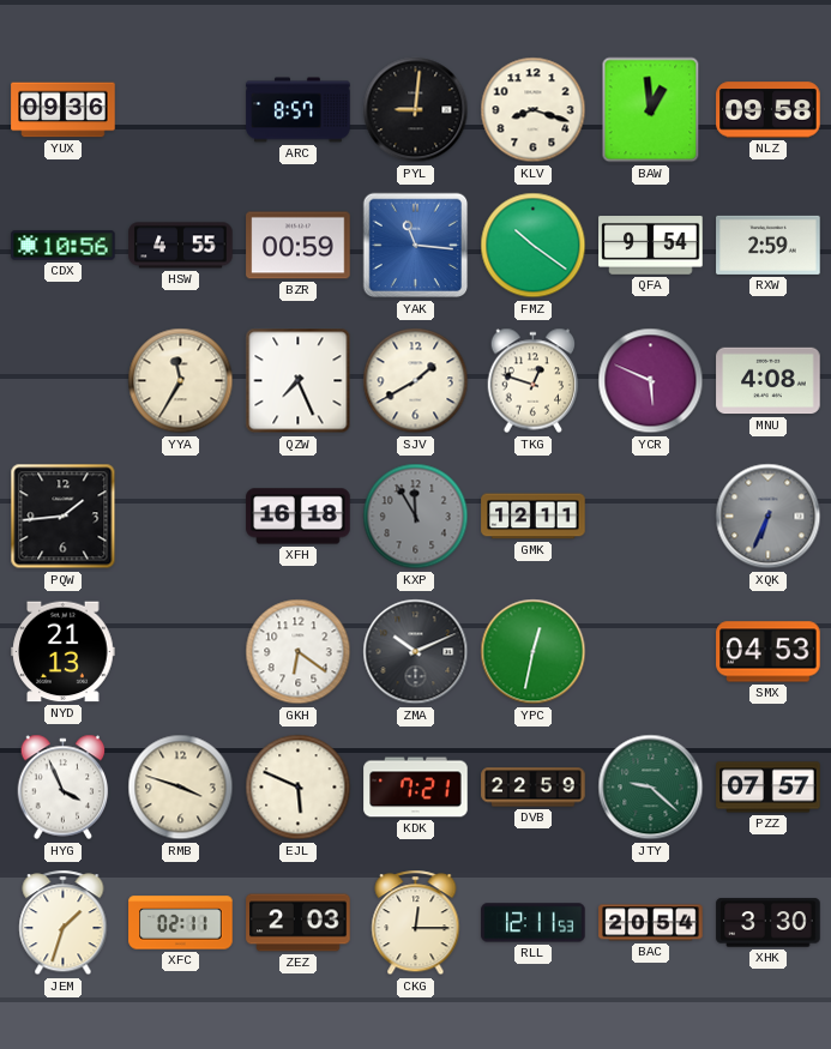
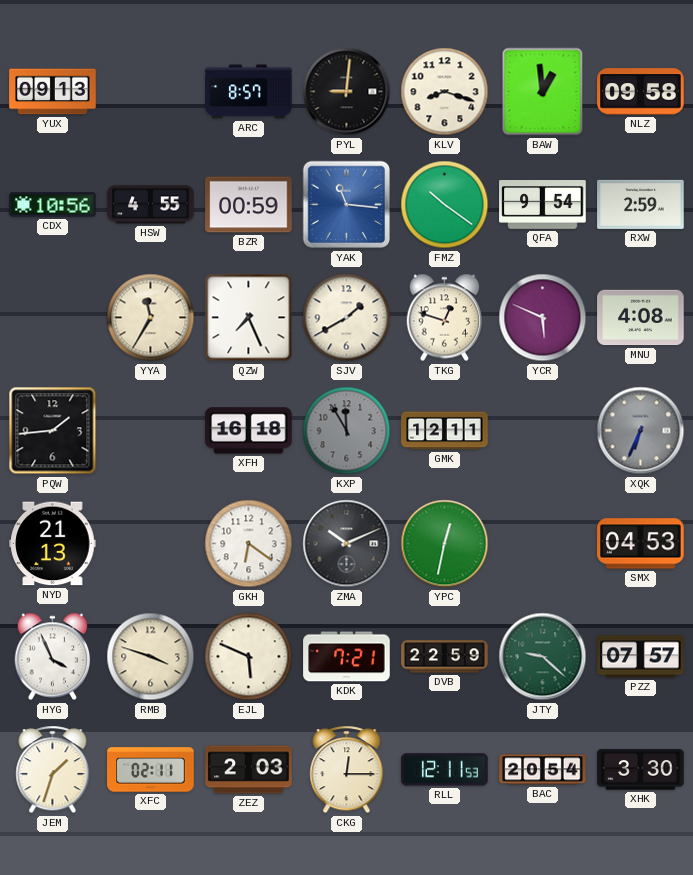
YUX: 09:36 -> 09:13
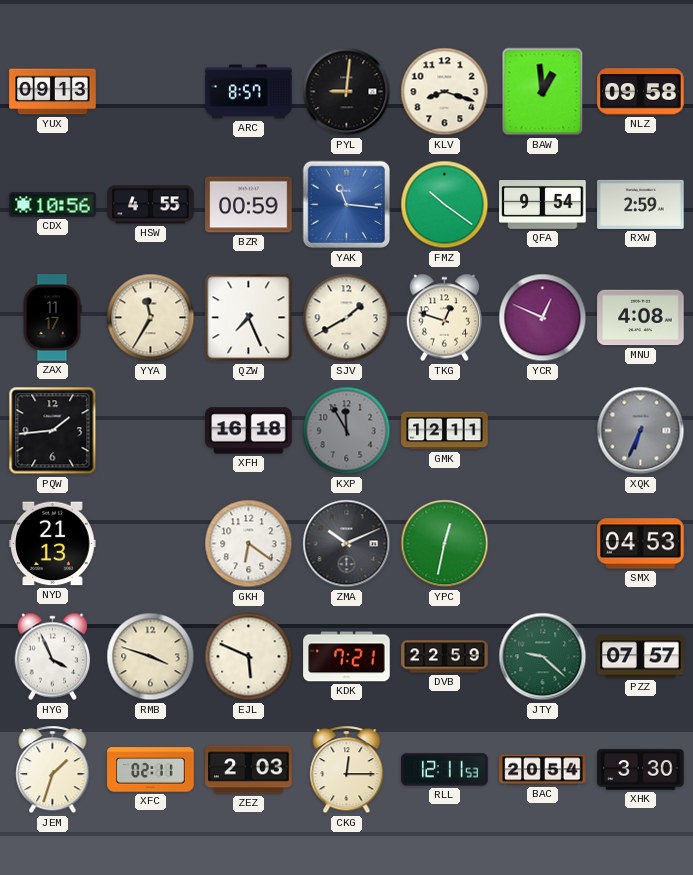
ZAX: none -> 11:17
YCR: 5:49 -> 12:49
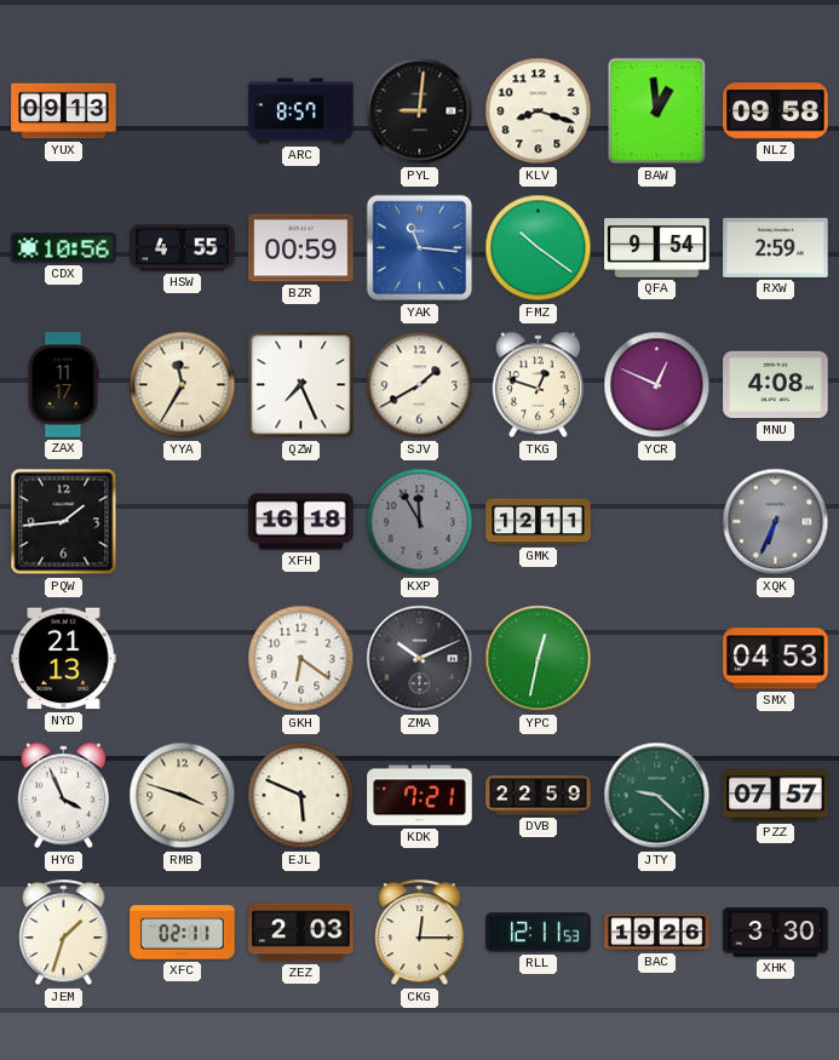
BAC: 20:54 -> 19:26
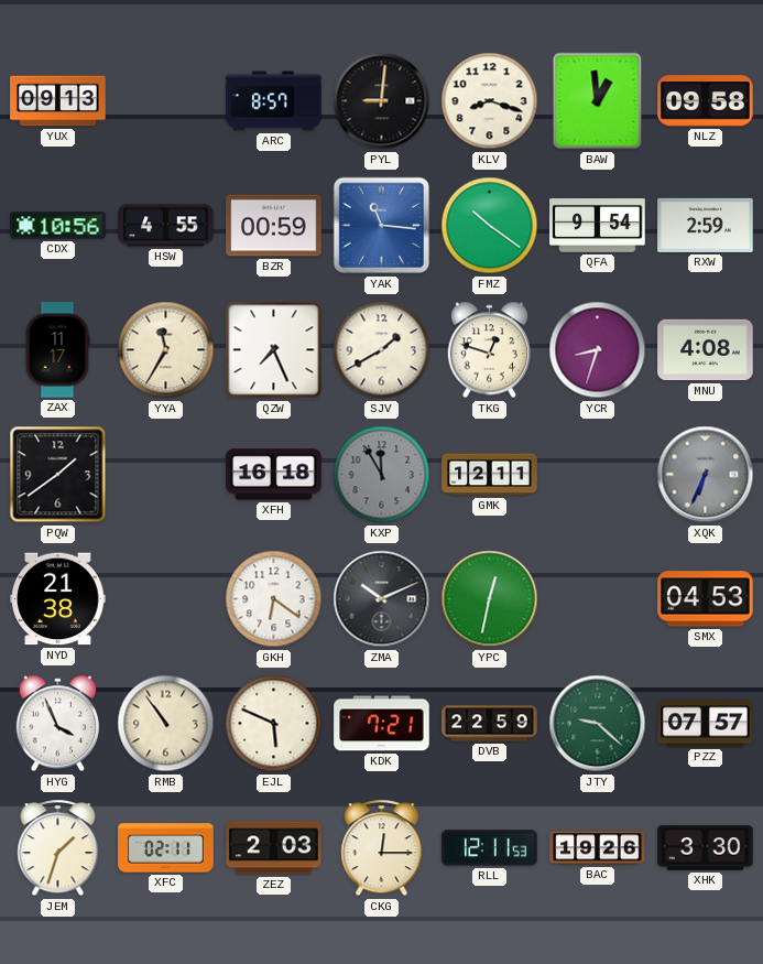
YCR: 12:49 -> 8:33
PQW: 1:44 -> 1:39
NYD: 21:13 -> 21:38
RMB: 3:48 -> 10:54
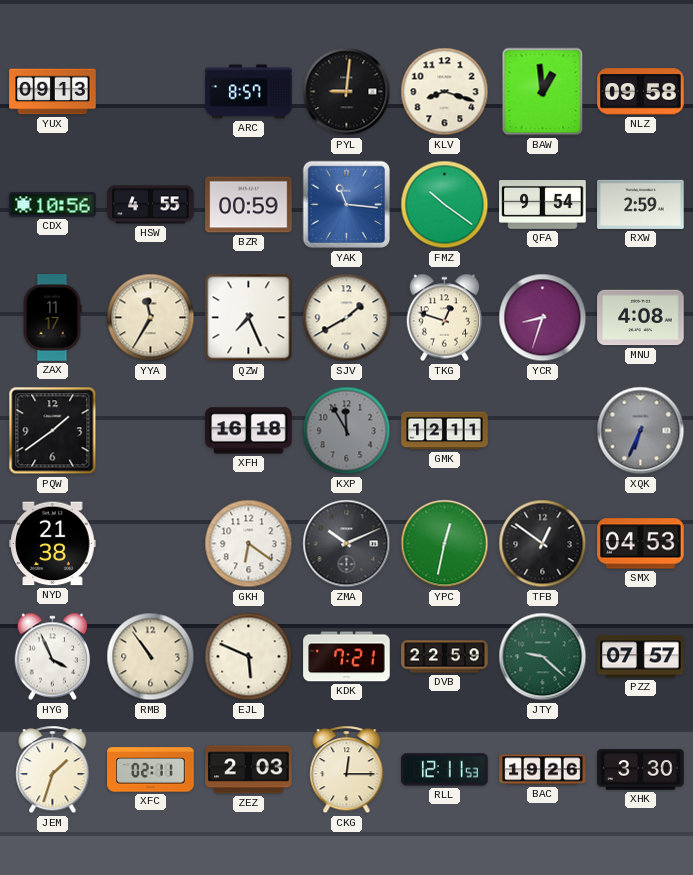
TFB: none -> 12:51
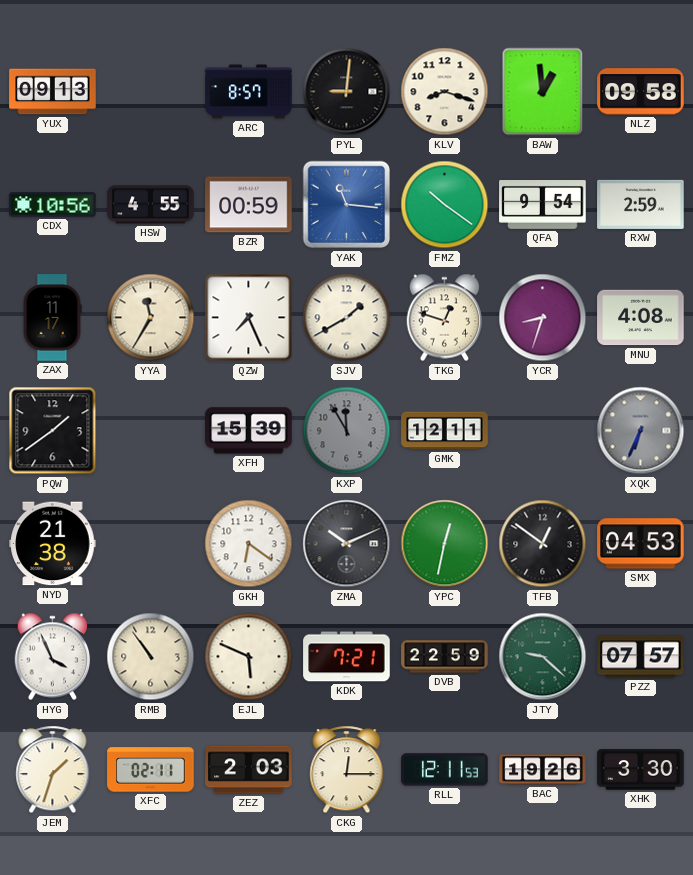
XFH: 16:18 -> 15:39
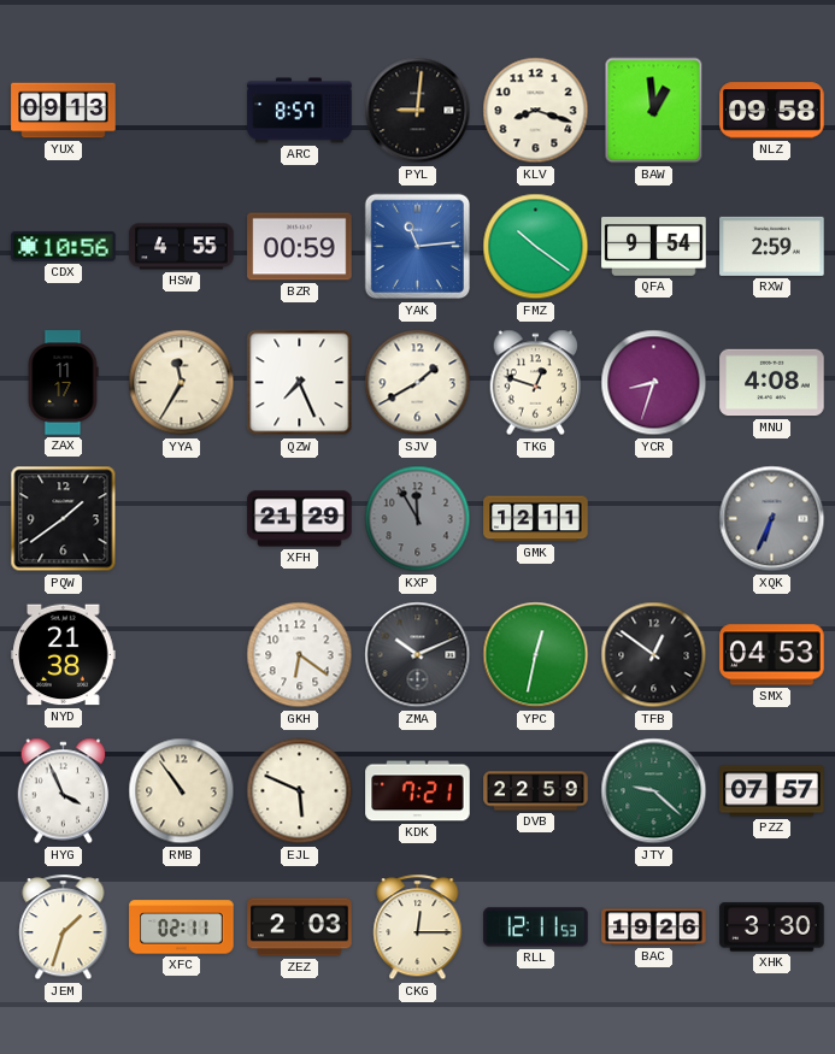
YAK: 11:16 -> 11:14
XFH: 15:39 -> 21:29
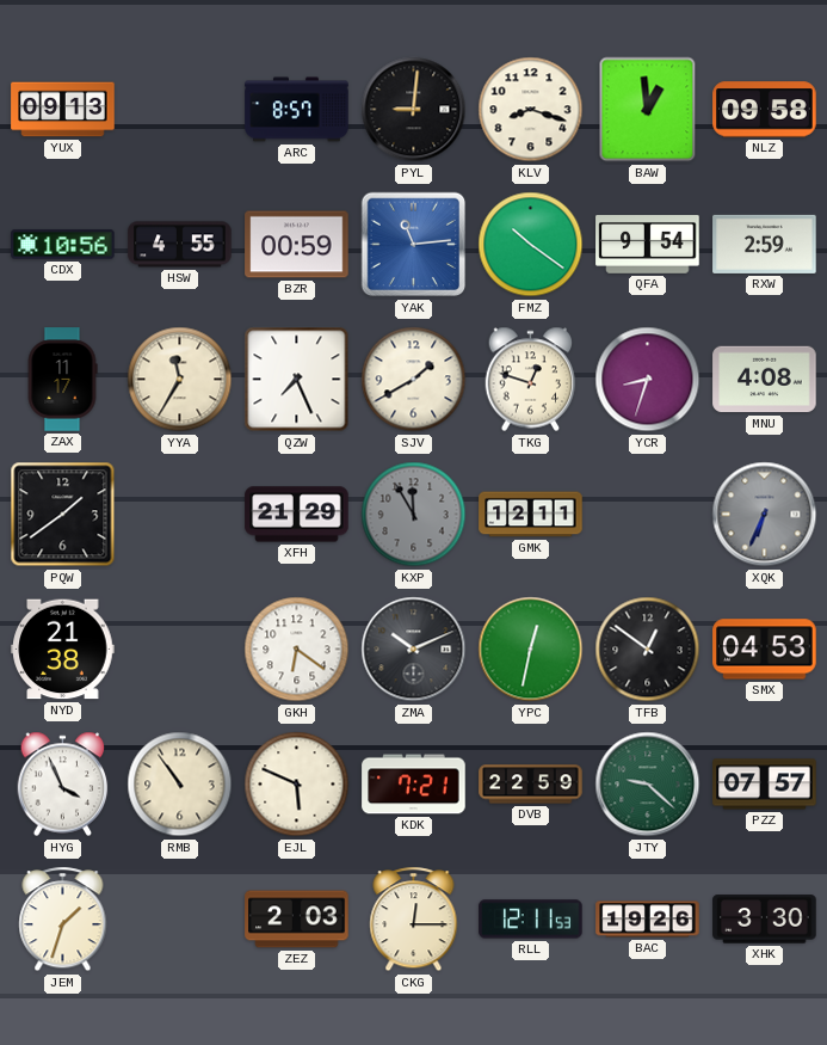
XFC: 02:11 -> none
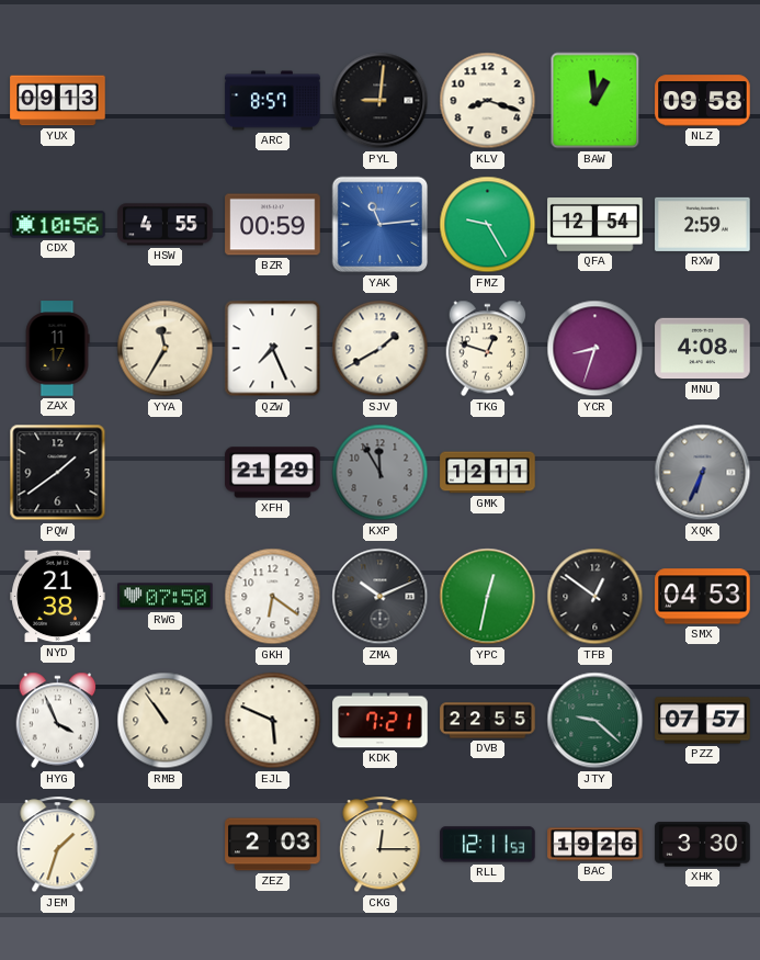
FMZ: 10:21 -> 9:25
QFA: 9:54 -> 12:54
RWG: none -> 07:50
DVB: 22:59 -> 22:55
